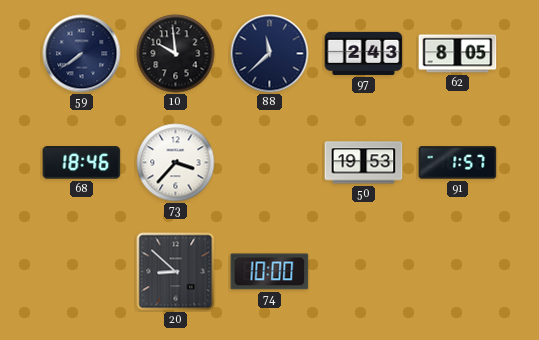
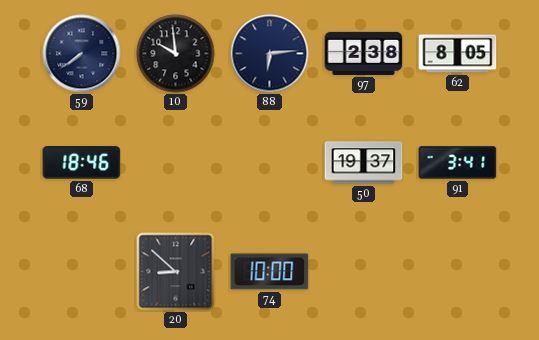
88: 11:38 -> 6:14
97: 2:43 -> 2:38
73: 3:37 -> none
50: 19:53 -> 19:37
91: 1:57 -> 3:41
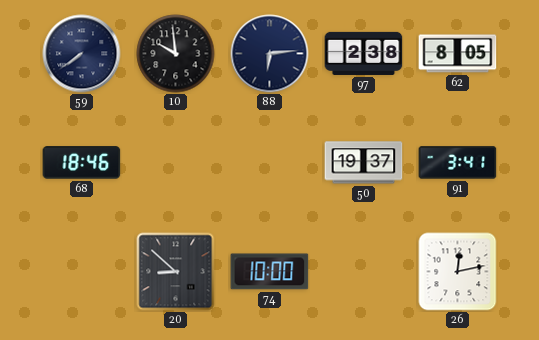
26: none -> 12:13
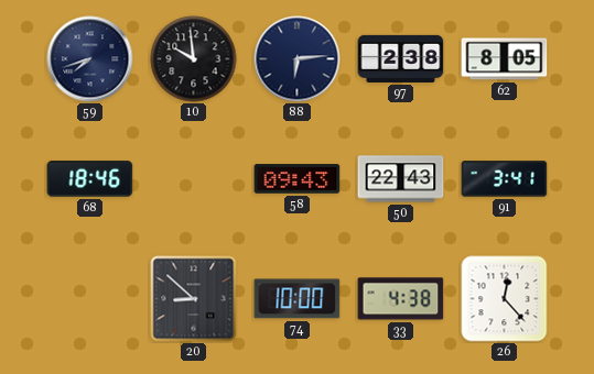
59: 7:39 -> 7:42
58: none -> 09:43
50: 19:37 -> 22:43
33: none -> 4:38
26: 12:13 -> 12:23
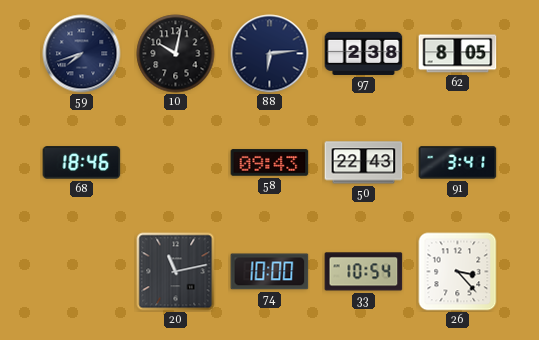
10: 9:59 -> 10:02
20: 8:52 -> 11:13
33: 4:38 -> 10:54
26: 12:23 -> 3:23
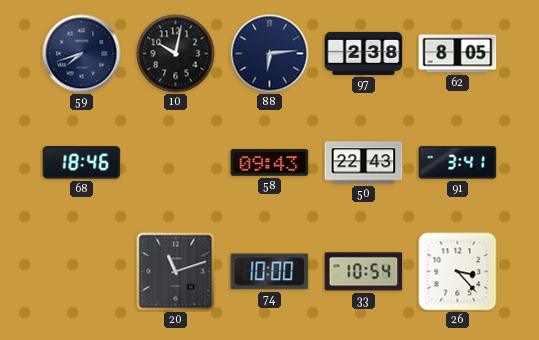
20: 11:13 -> 11:12
